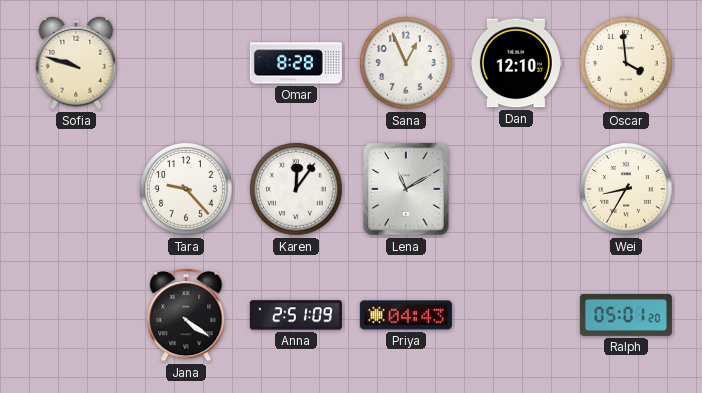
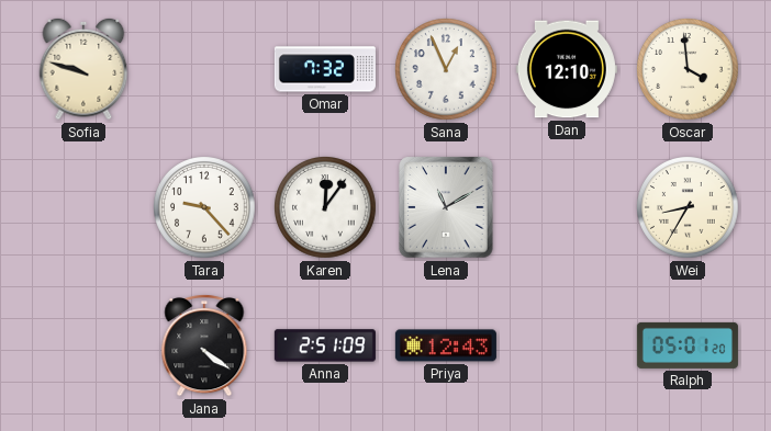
Omar: 8:28 -> 7:32
Priya: 04:43 -> 12:43
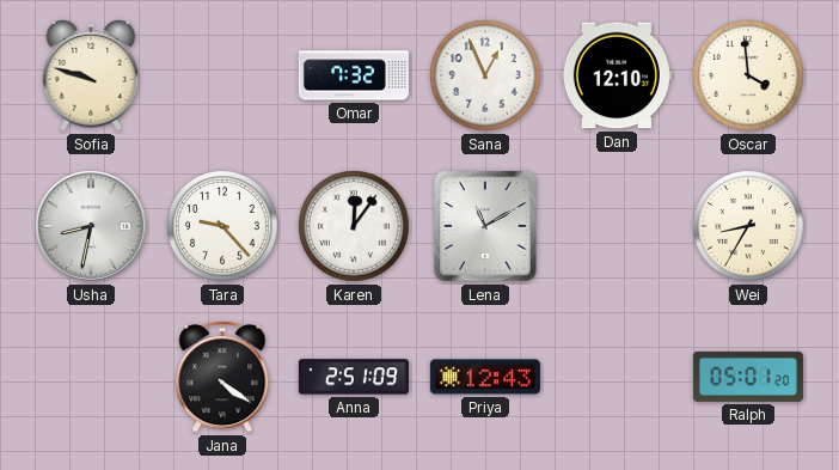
Usha: none -> 8:32
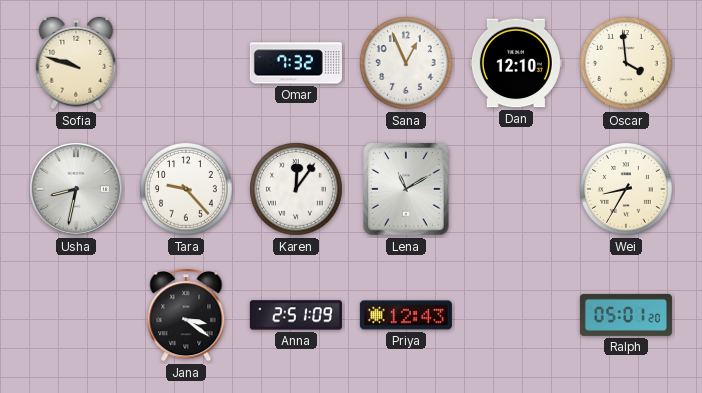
Jana: 4:21 -> 3:21
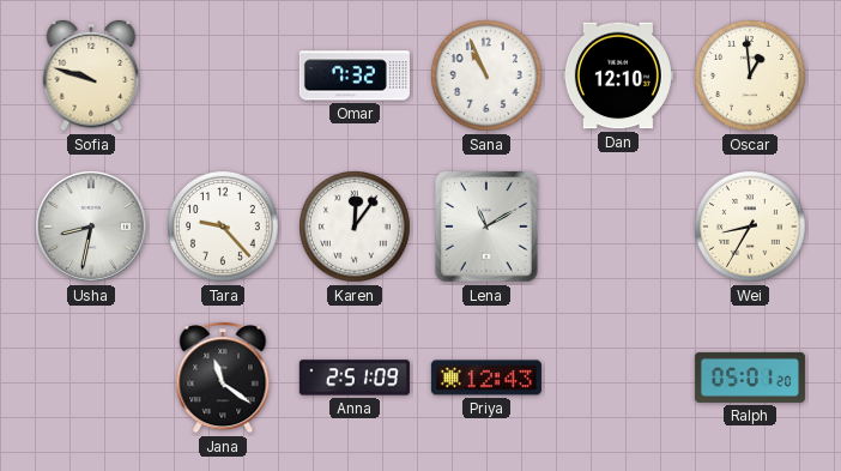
Sana: 12:56 -> 10:56
Oscar: 3:59 -> 12:59
Jana: 3:21 -> 11:21
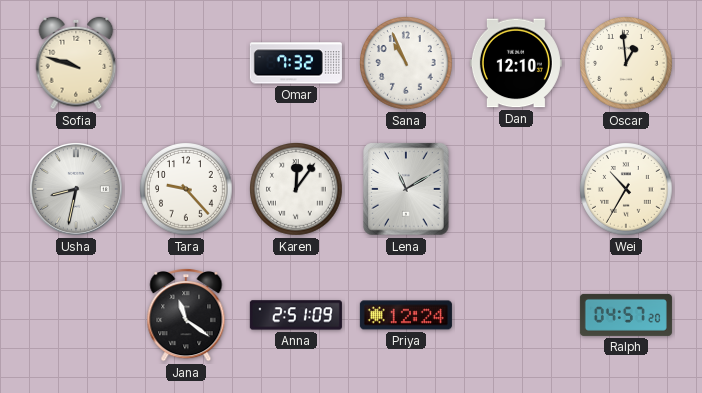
Wei: 8:35 -> 10:35
Priya: 12:43 -> 12:24
Ralph: 05:01 -> 04:57
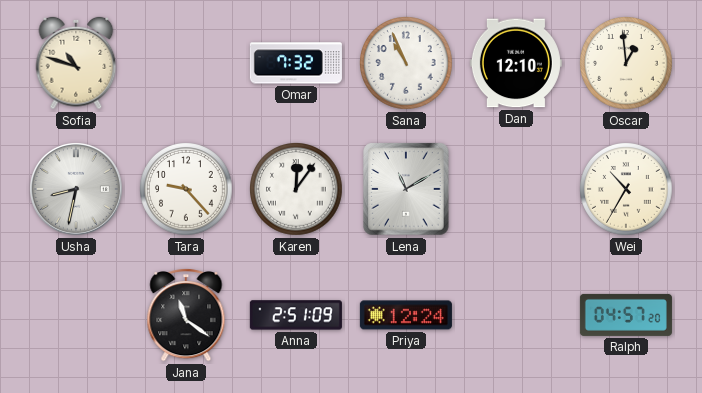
Sofia: 9:48 -> 10:48
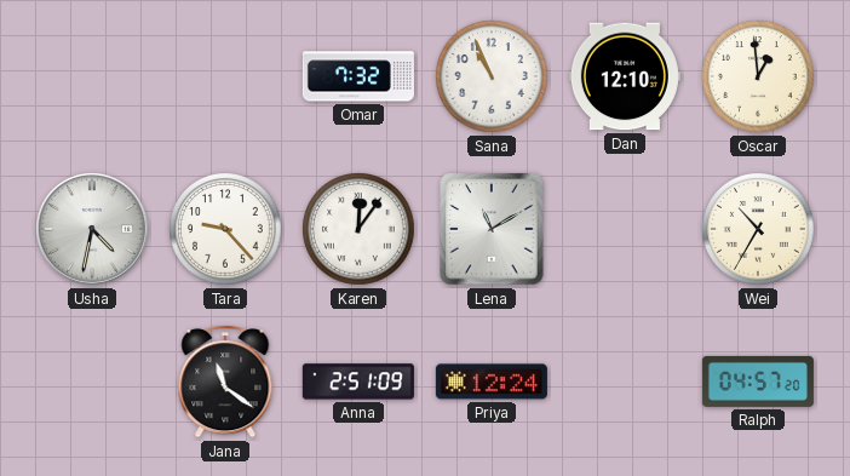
Sofia: 10:48 -> none
Usha: 8:32 -> 4:32
